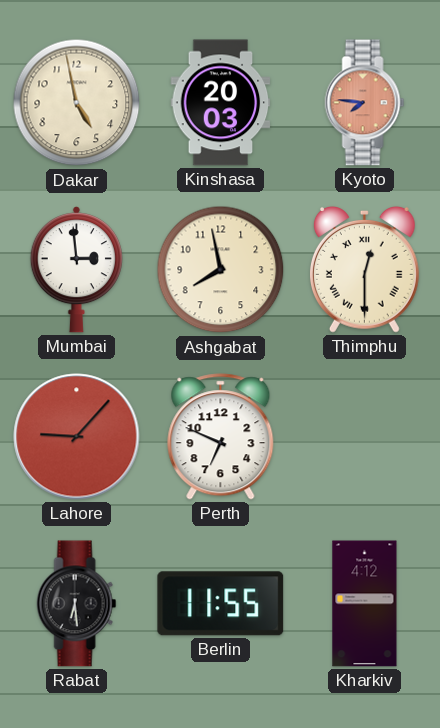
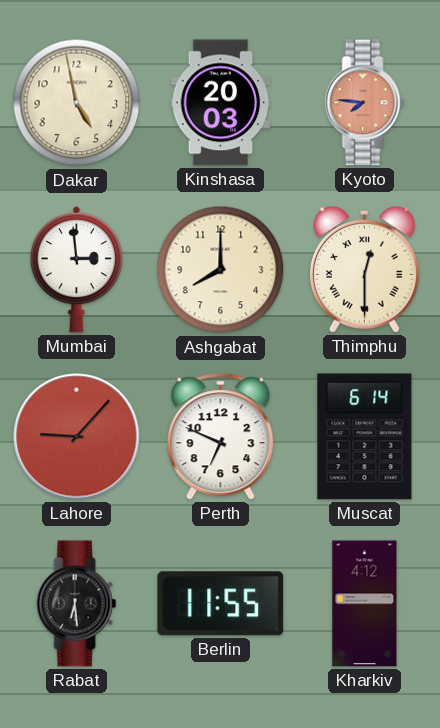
Ashgabat: 7:58 -> 8:00
Muscat: none -> 6:14
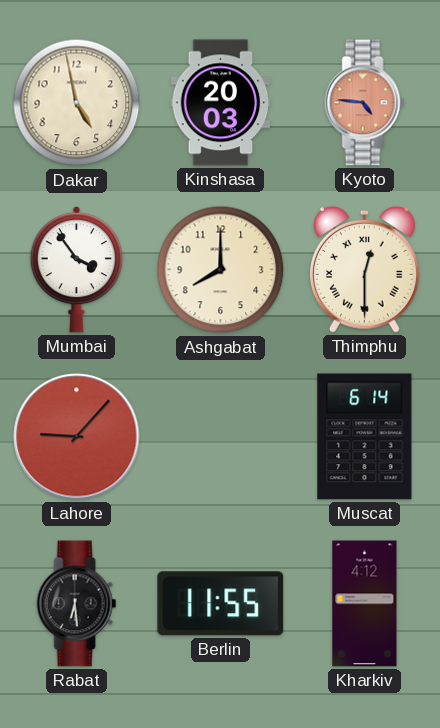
Kyoto: 7:46 -> 4:46
Mumbai: 2:59 -> 3:54
Perth: 6:49 -> none
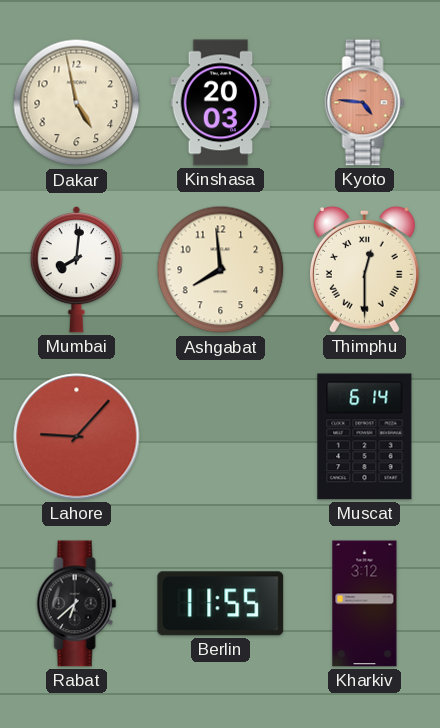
Mumbai: 3:54 -> 8:01
Ashgabat: 8:00 -> 7:59
Rabat: 6:29 -> 6:38
Kharkiv: 4:12 -> 3:12
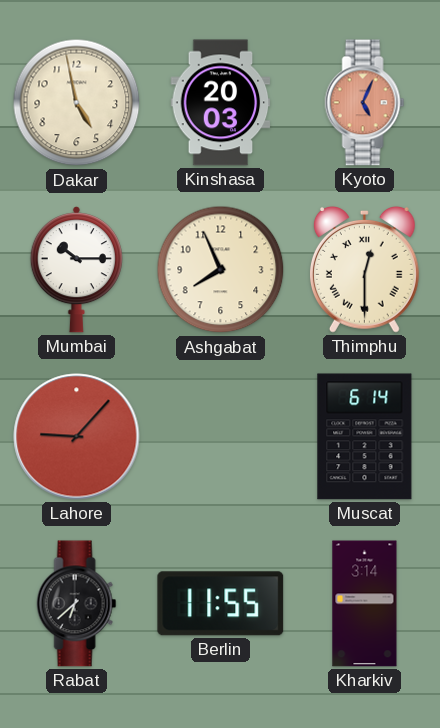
Kyoto: 4:46 -> 5:04
Mumbai: 8:01 -> 10:15
Ashgabat: 7:59 -> 7:56
Kharkiv: 3:12 -> 3:14
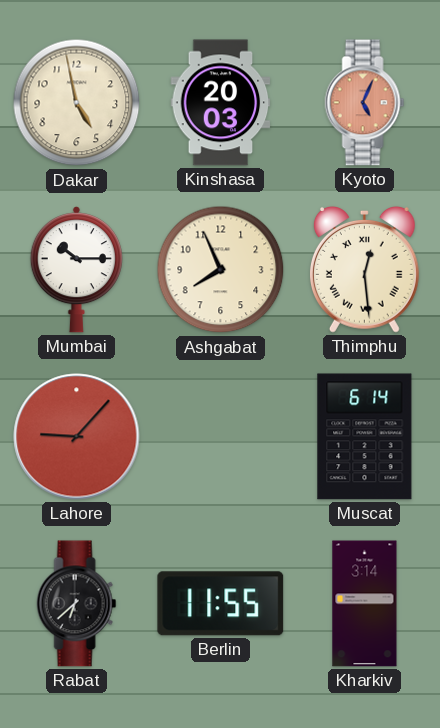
Thimphu: 12:30 -> 12:29
